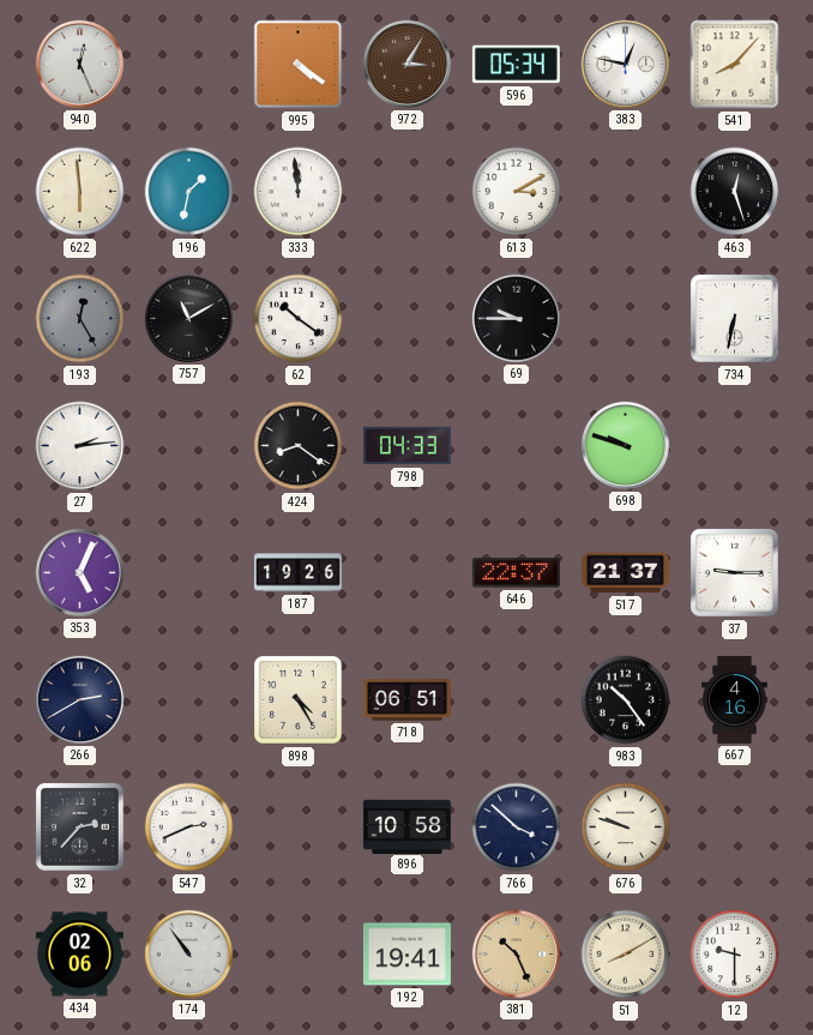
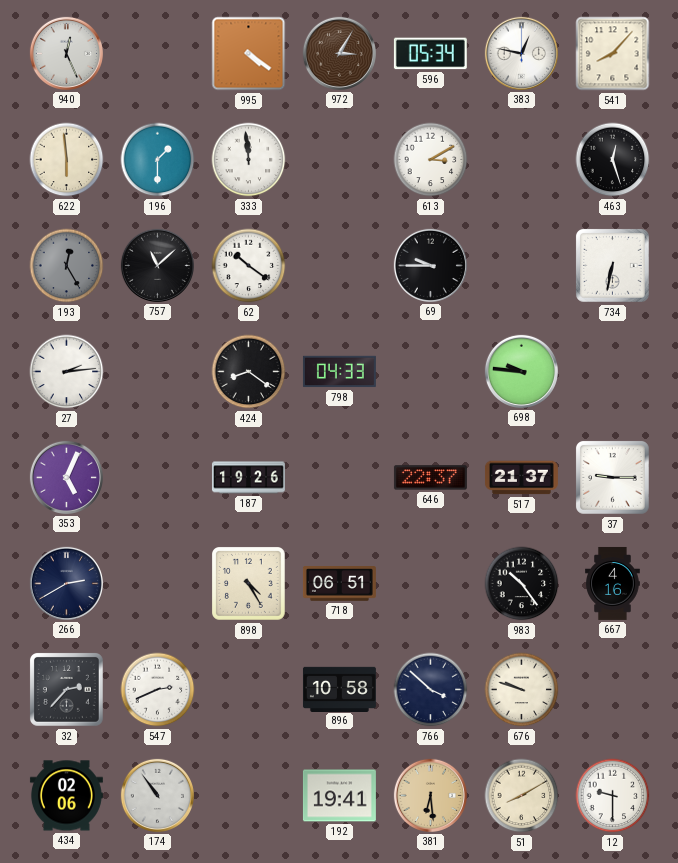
196: 1:32 -> 1:30
757: 11:10 -> 11:08
698: 9:48 -> 9:46
381: 10:26 -> 6:29
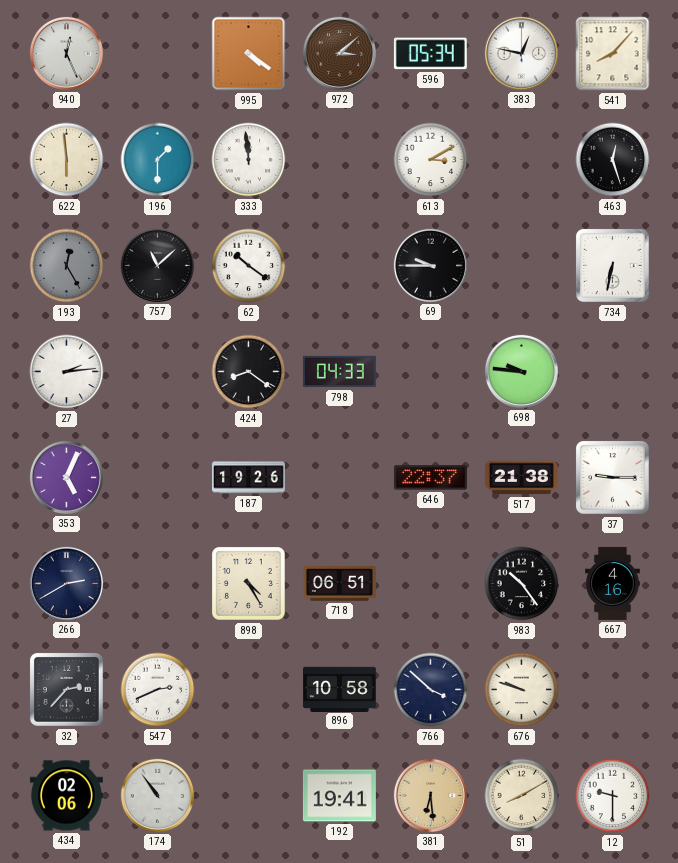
972: 3:05 -> 3:08
517: 21:37 -> 21:38
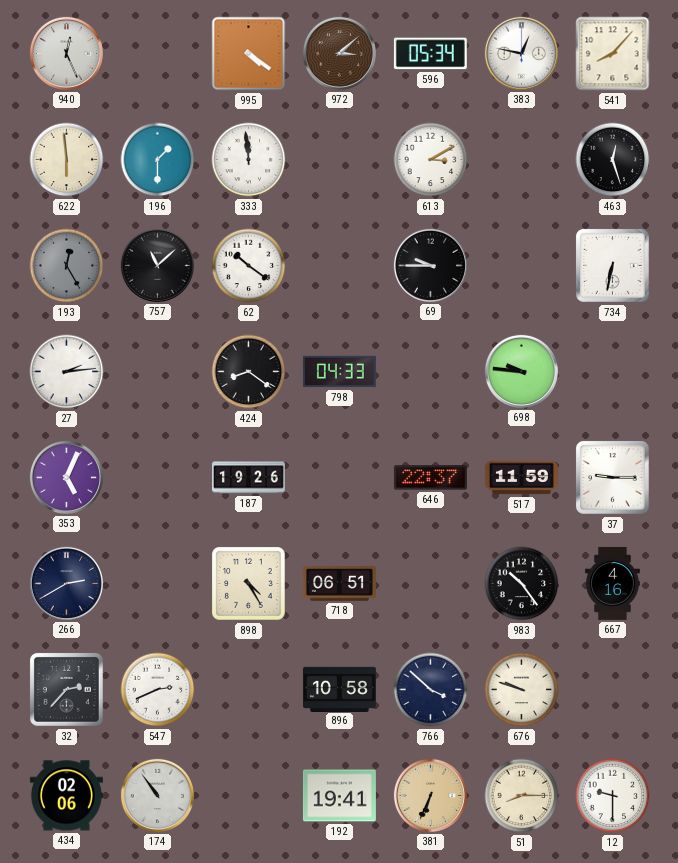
517: 21:38 -> 11:59
381: 6:29 -> 6:34
51: 8:10 -> 8:15
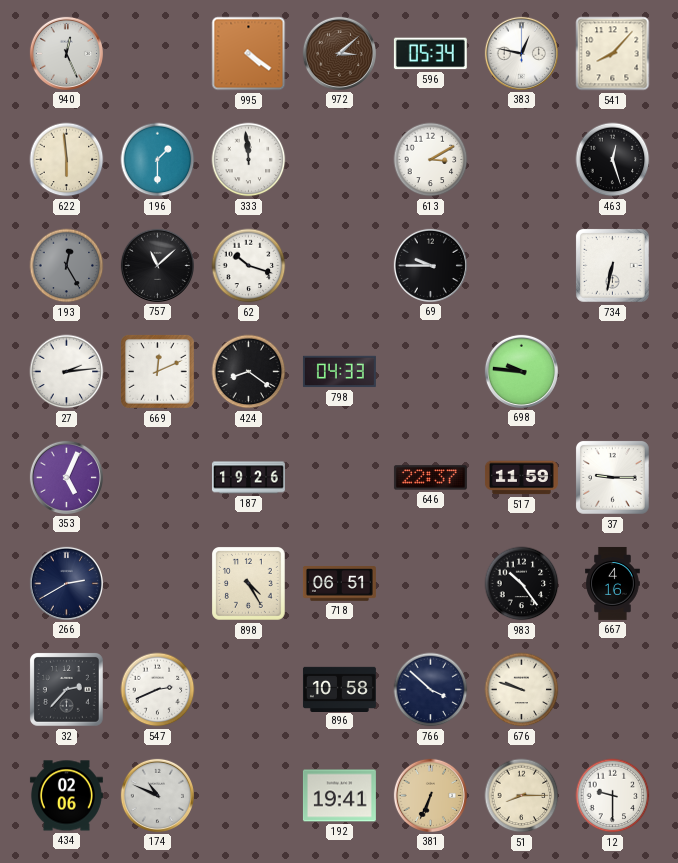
62: 10:21 -> 10:18
669: none -> 12:11
174: 10:54 -> 10:49
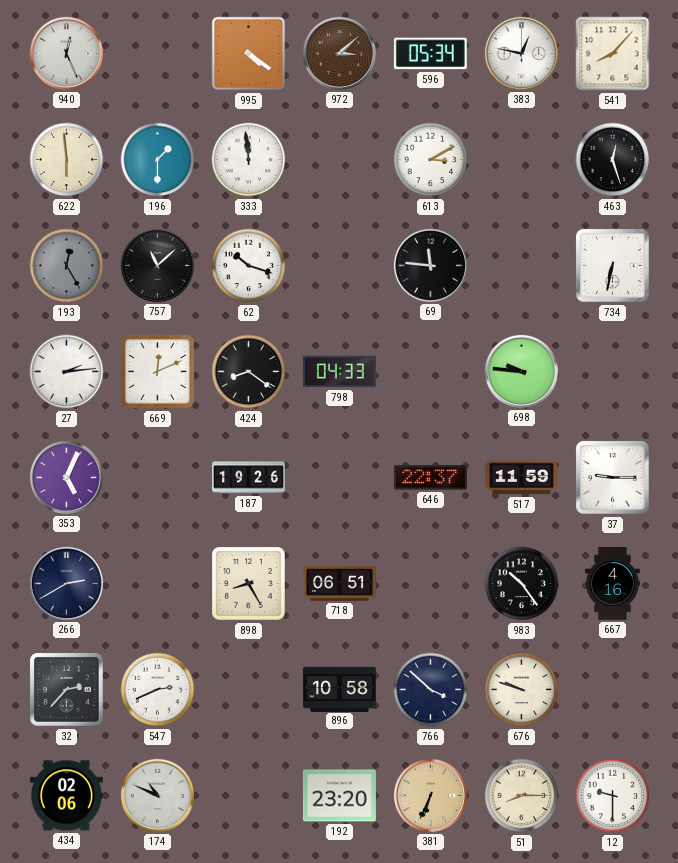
69: 9:45 -> 11:46
898: 4:25 -> 8:25
192: 19:41 -> 23:20
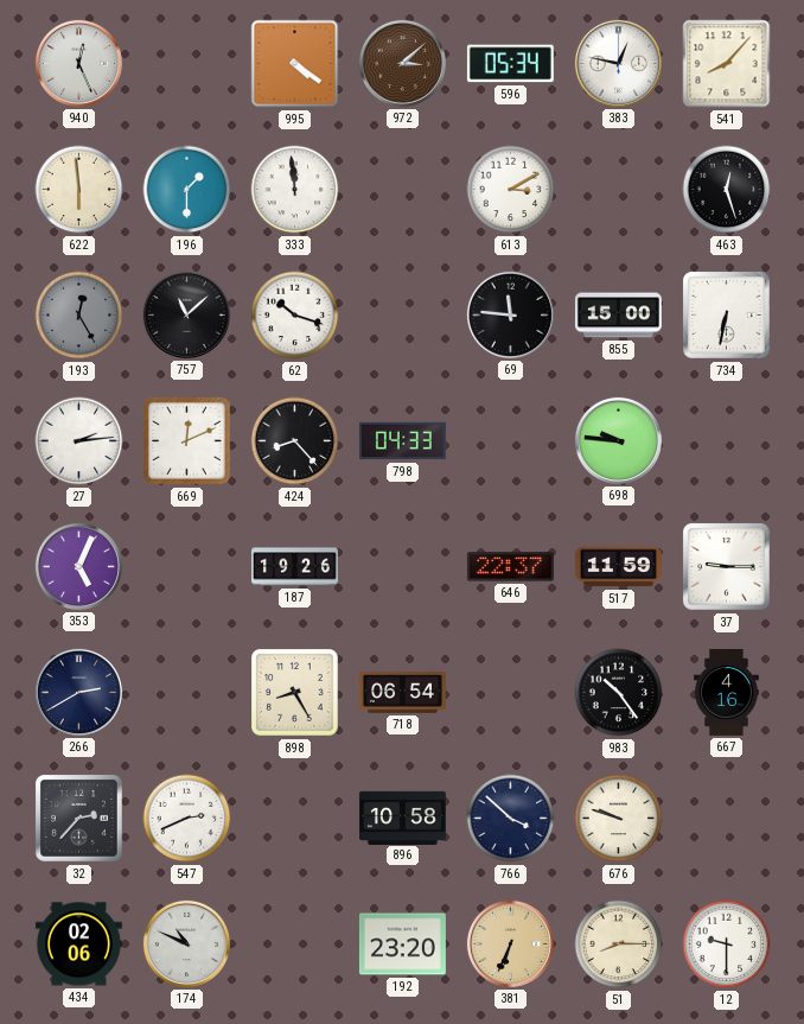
855: none -> 15:00
424: 8:21 -> 8:23
718: 06:51 -> 06:54
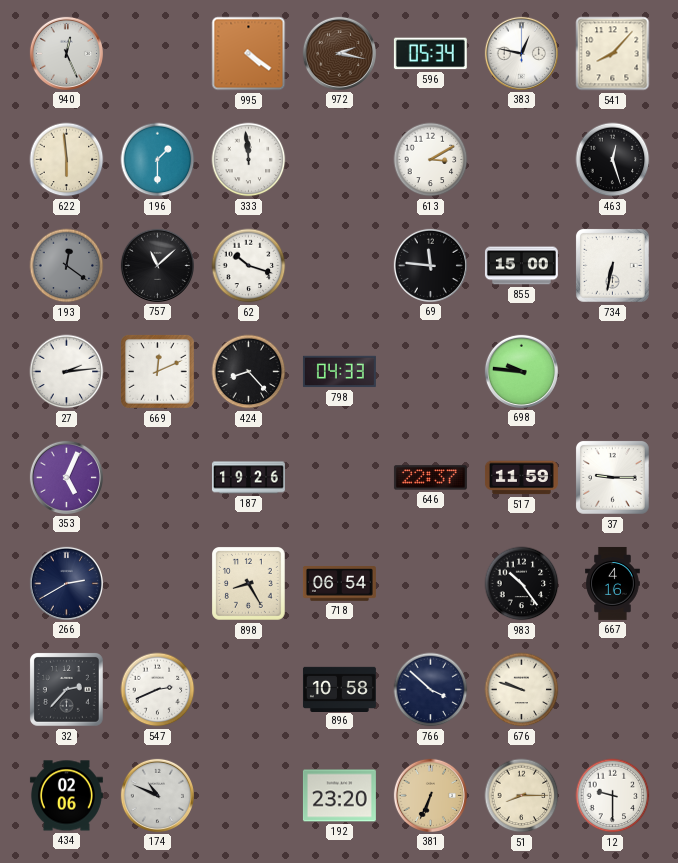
972: 3:08 -> 2:17
193: 12:25 -> 12:21
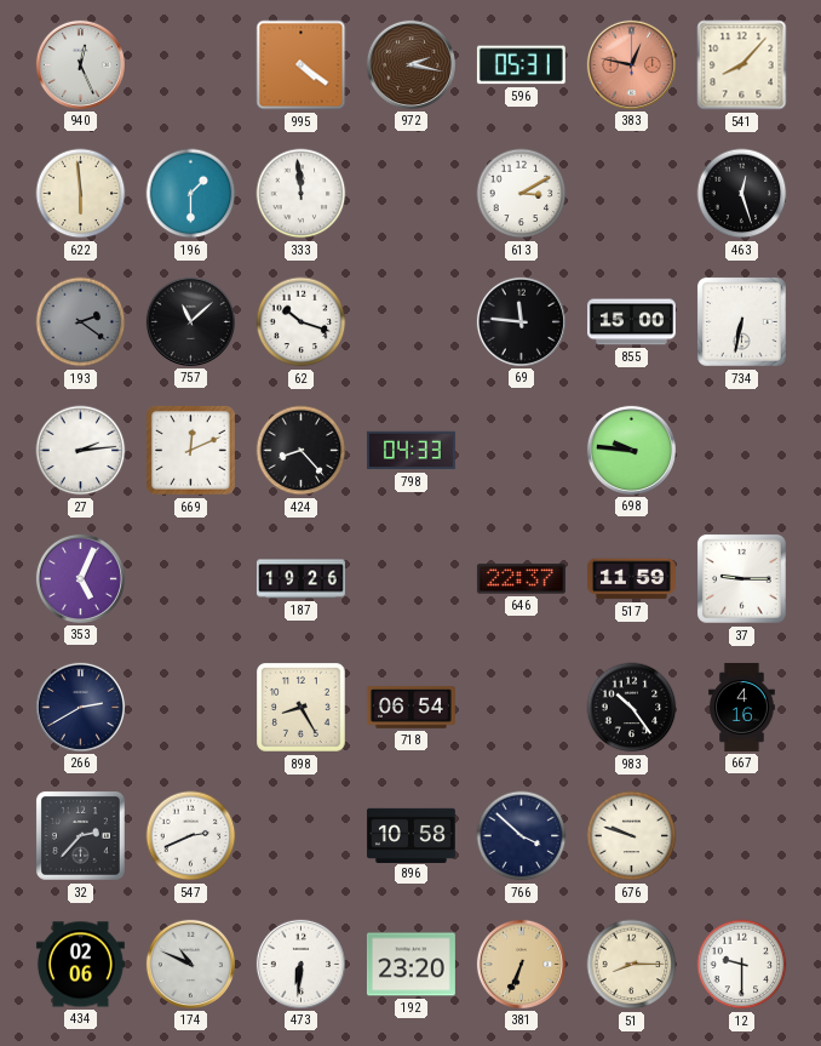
596: 05:34 -> 05:31
383 dial: white -> salmon
193: 12:21 -> 2:21
473: none -> 6:31
